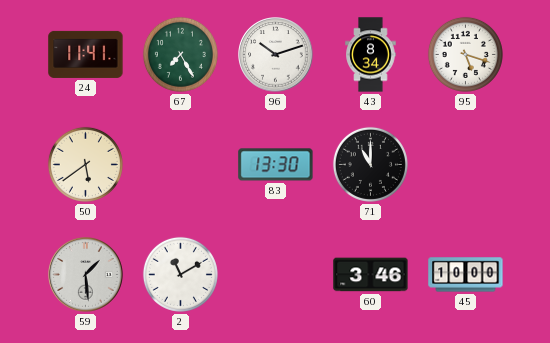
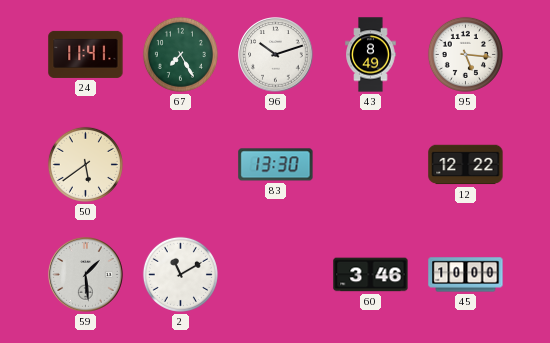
43: 8:34 -> 8:49
95: 5:18 -> 5:16
71: 11:00 -> none
12: none -> 12:22
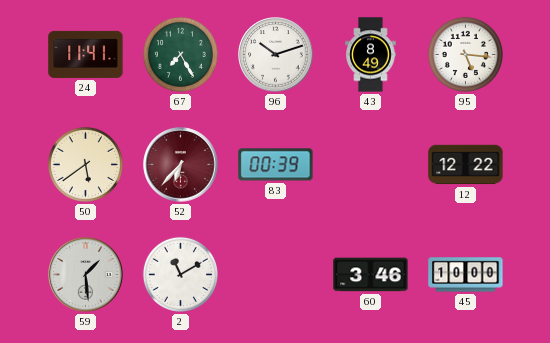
52: none -> 6:37
83: 13:30 -> 00:39
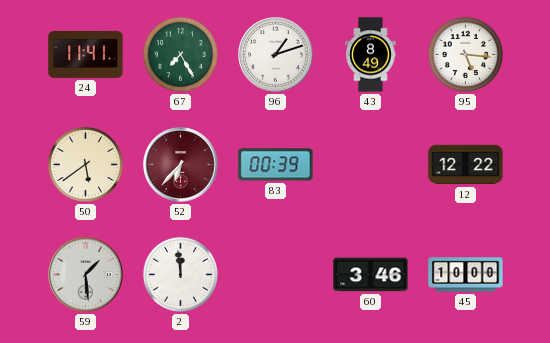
96: 10:12 -> 1:12
2: 11:10 -> 11:59
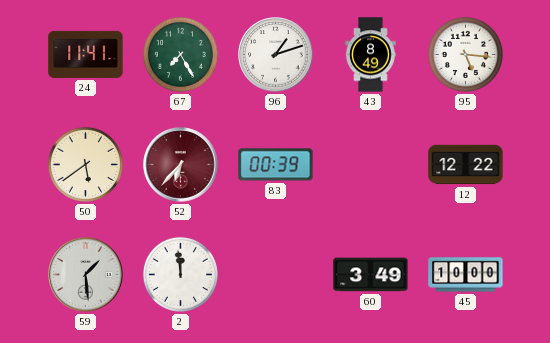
60: 3:46 -> 3:49
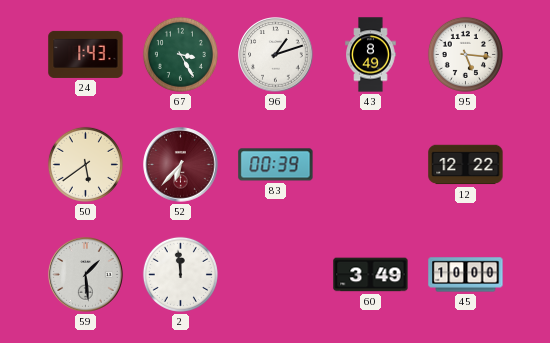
24: 11:41 -> 1:43
67: 7:25 -> 3:25
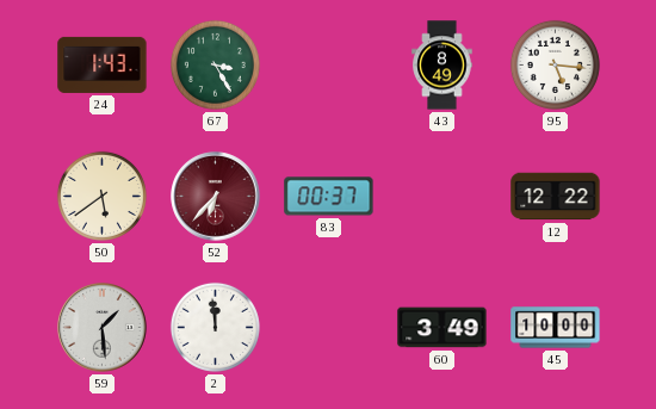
96: 1:12 -> none
83: 00:39 -> 00:37
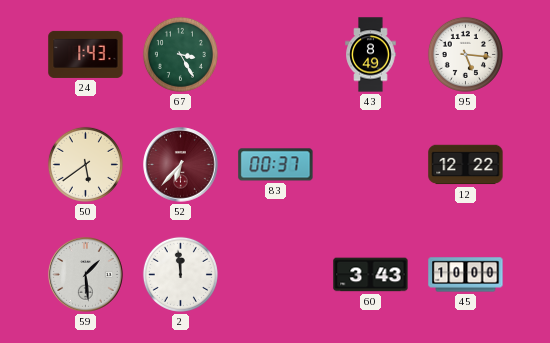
60: 3:49 -> 3:43
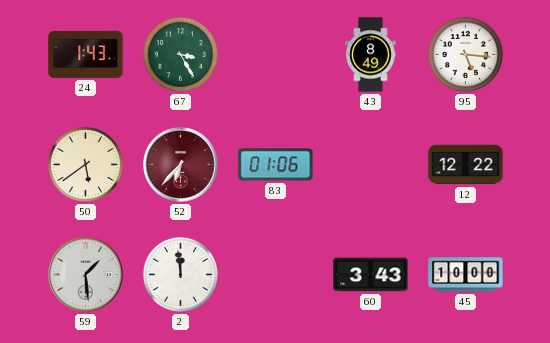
83: 00:37 -> 01:06
